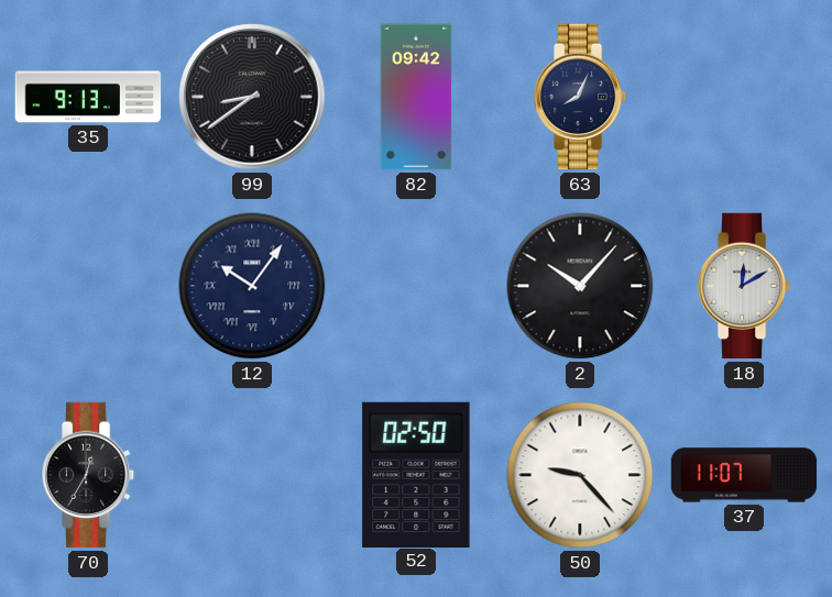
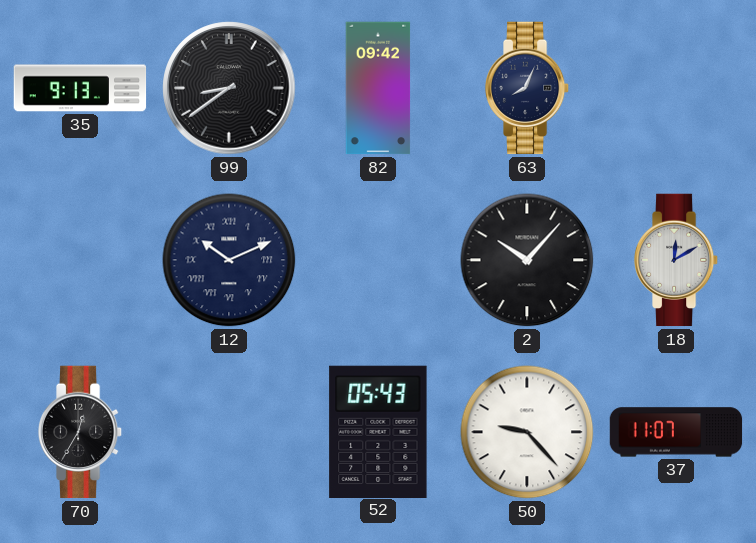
12: 10:06 -> 10:11
52: 02:50 -> 05:43
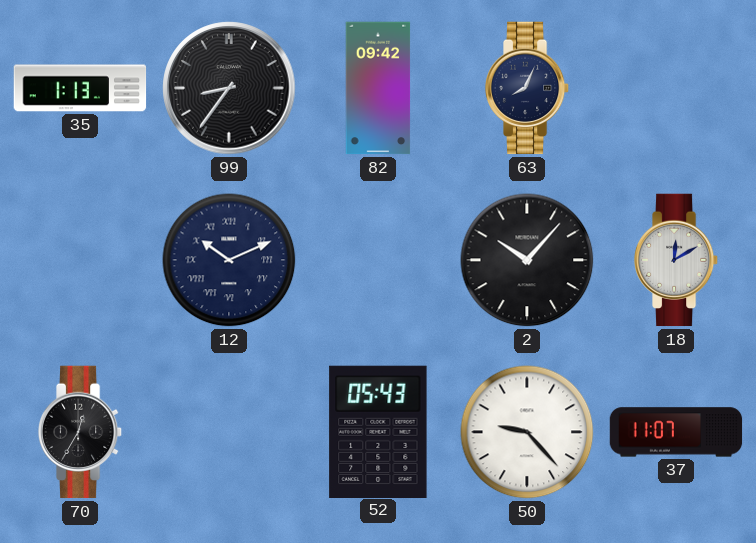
35: 9:13 -> 1:13
99: 8:39 -> 8:36
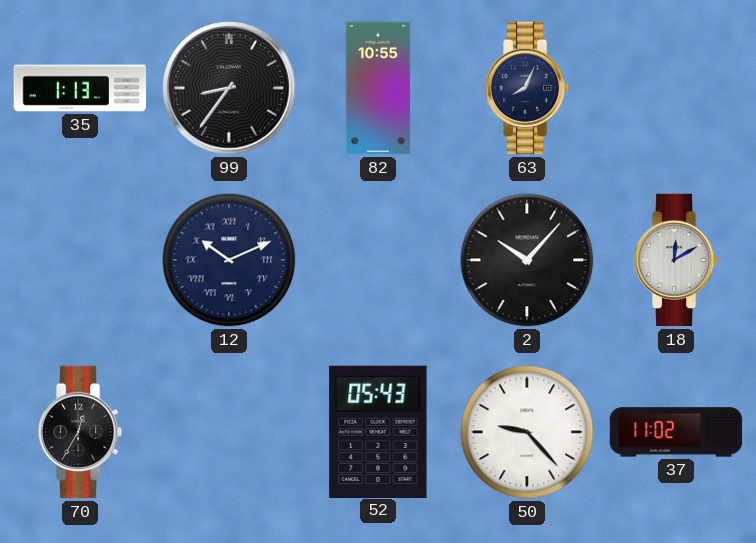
82: 09:42 -> 10:55
37: 11:07 -> 11:02
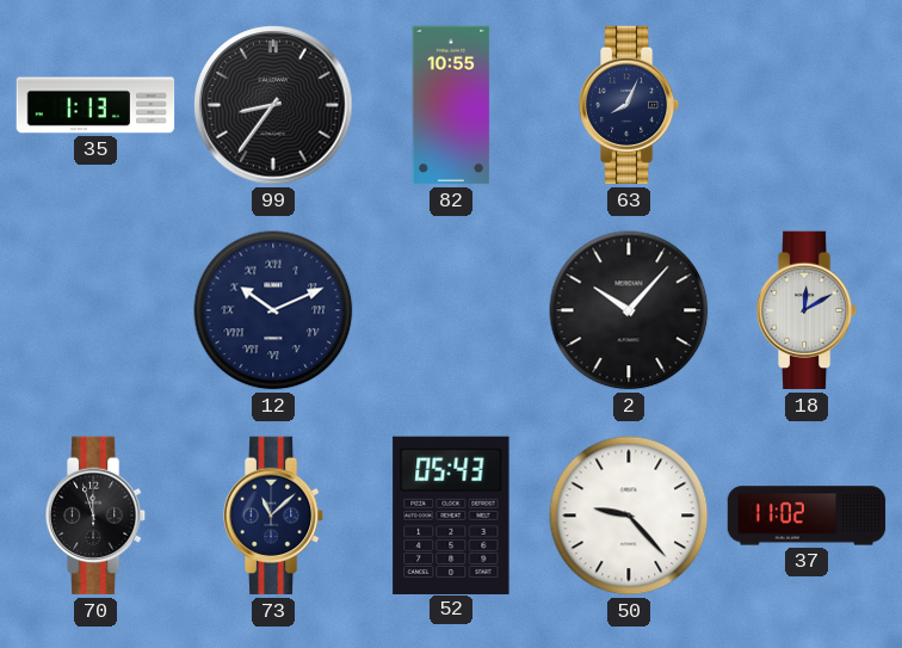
70: 12:35 -> 11:57
73: none -> 11:08
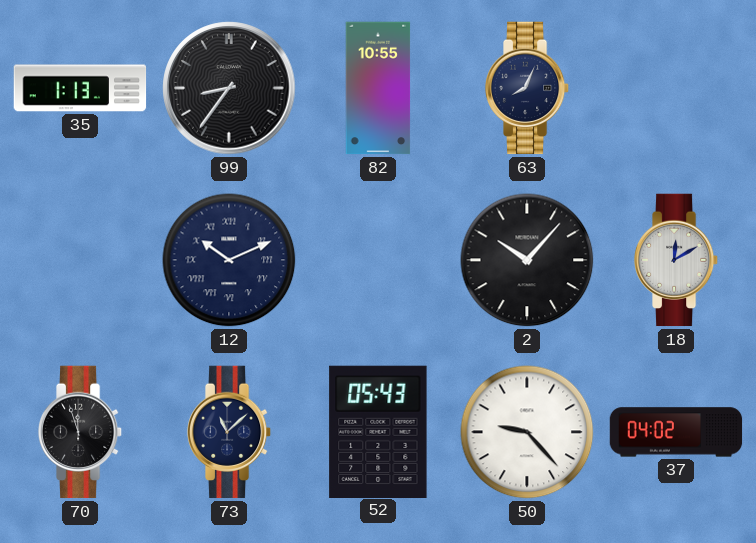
37: 11:02 -> 04:02
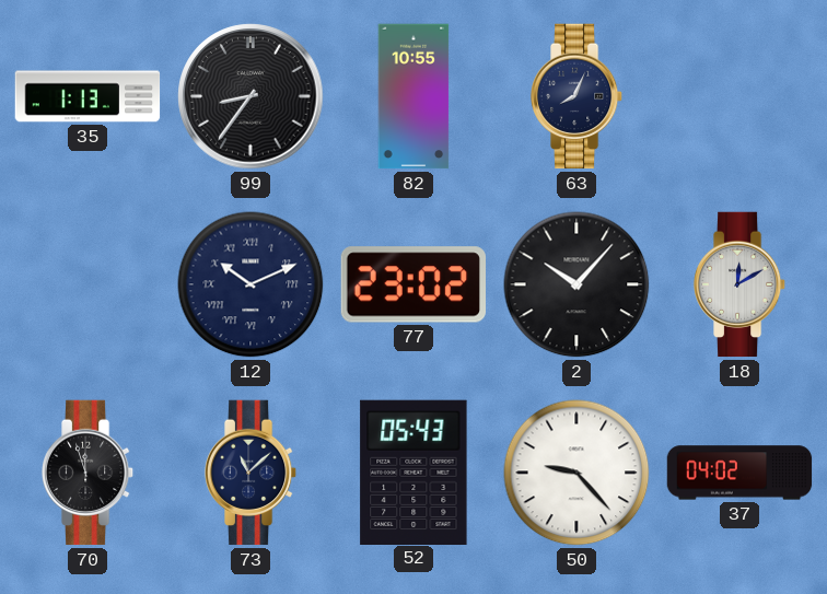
77: none -> 23:02
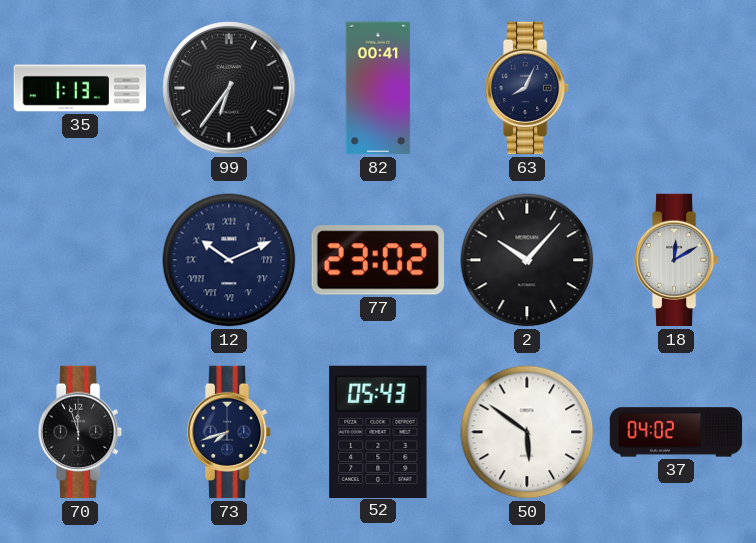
99: 8:36 -> 6:36
82: 10:55 -> 00:41
73: 11:08 -> 7:42
50: 9:23 -> 5:51
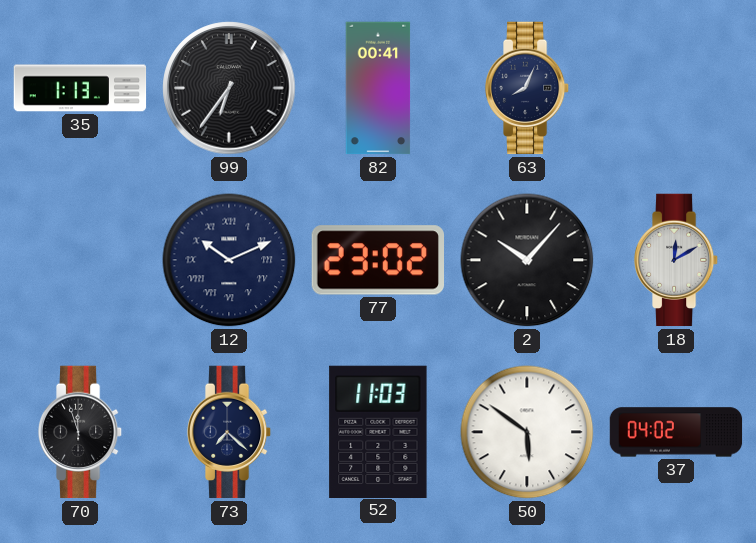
73: 7:42 -> 7:22
52: 05:43 -> 11:03
